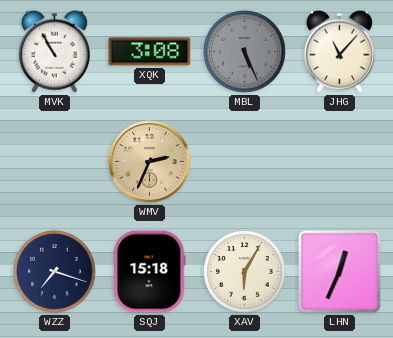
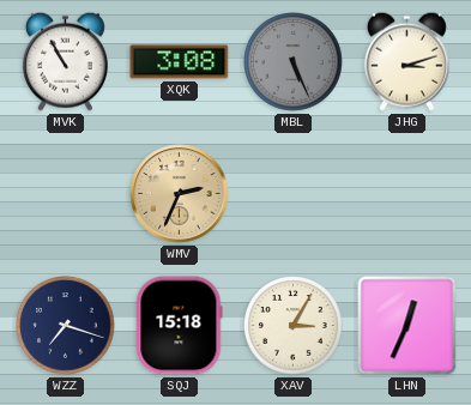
JHG: 11:07 -> 3:12
XAV: 6:05 -> 3:05
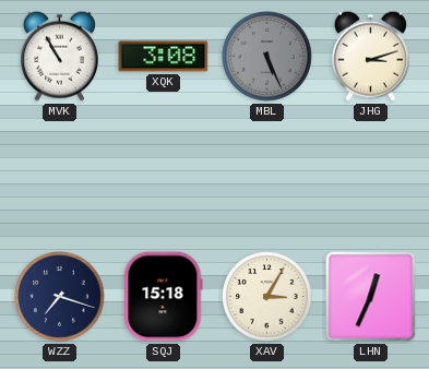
WMV: 2:34 -> none
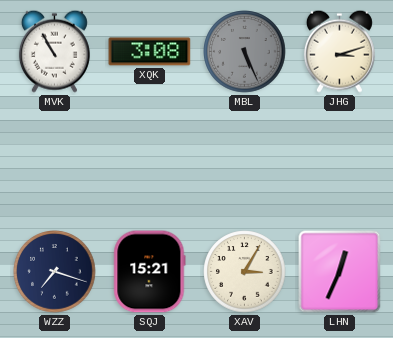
SQJ: 15:18 -> 15:21
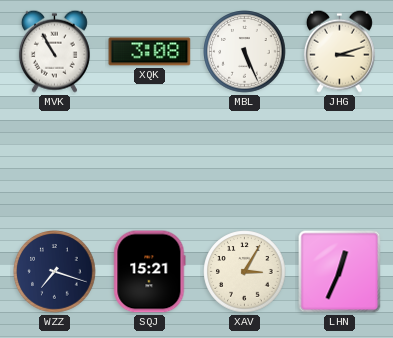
MBL dial: grey -> white
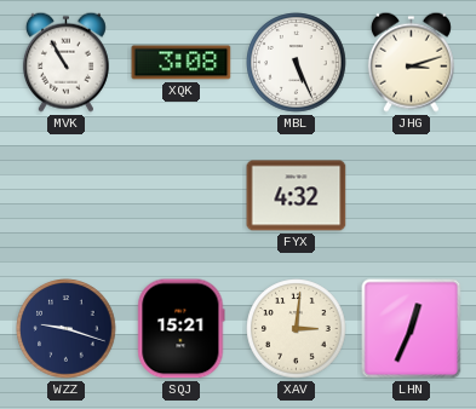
FYX: none -> 4:32
WZZ: 7:18 -> 9:18
XAV: 3:05 -> 3:01
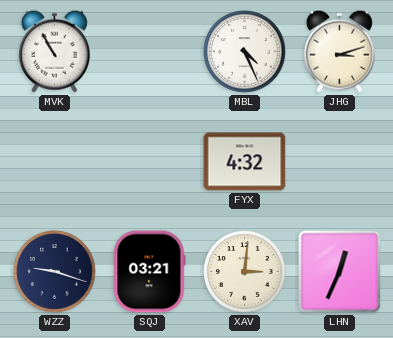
XQK: 3:08 -> none
MBL: 5:26 -> 4:26
SQJ: 15:21 -> 03:21
